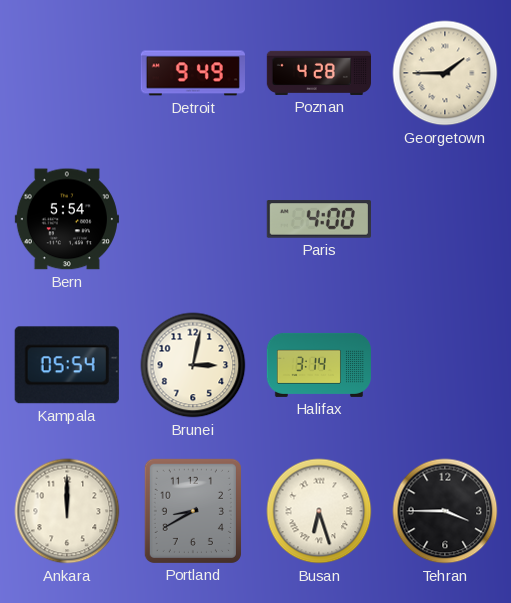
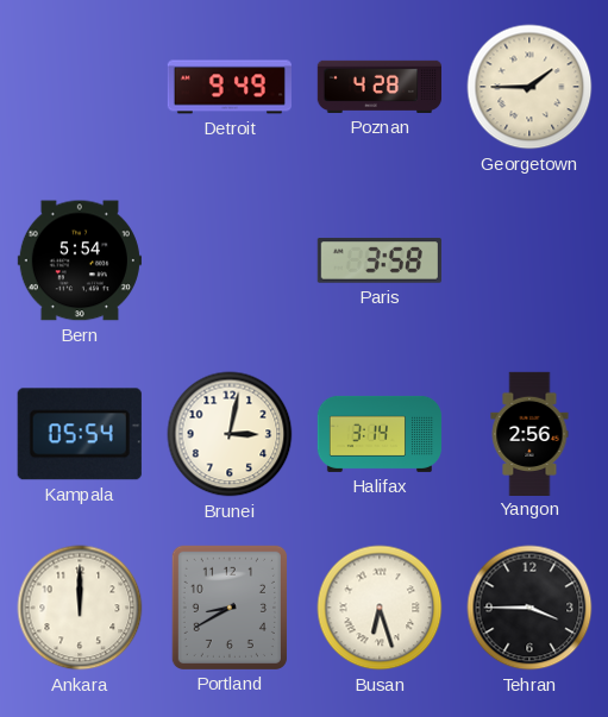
Paris: 4:00 -> 3:58
Yangon: none -> 2:56
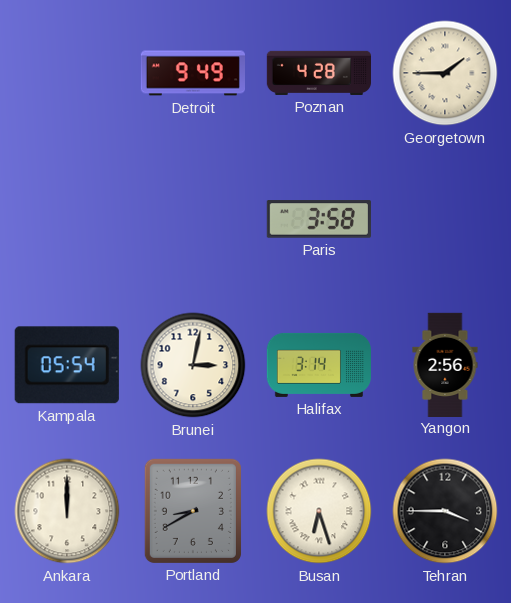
Bern: 5:54 -> none
